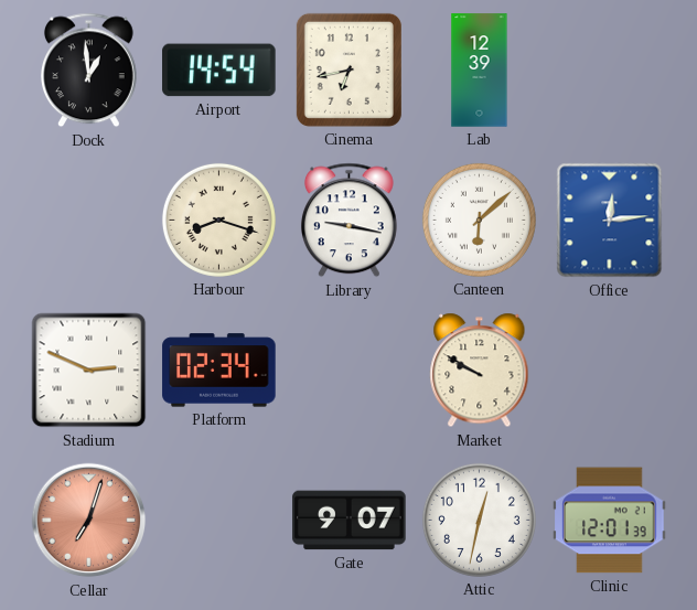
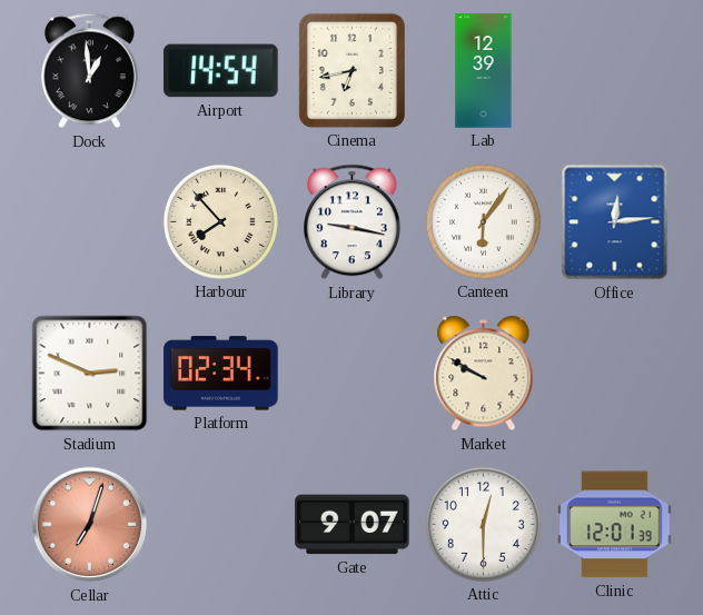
Harbour: 8:18 -> 7:53
Canteen: 6:08 -> 6:06
Attic: 12:32 -> 12:30
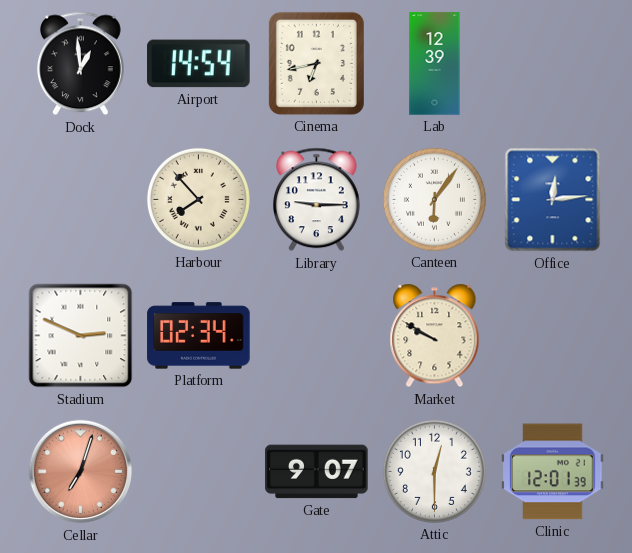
Library: 9:17 -> 9:15
